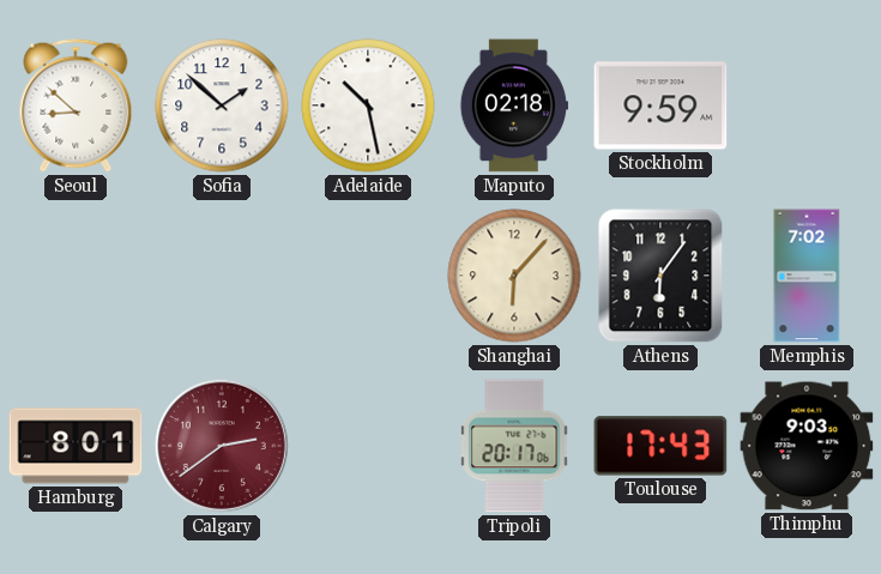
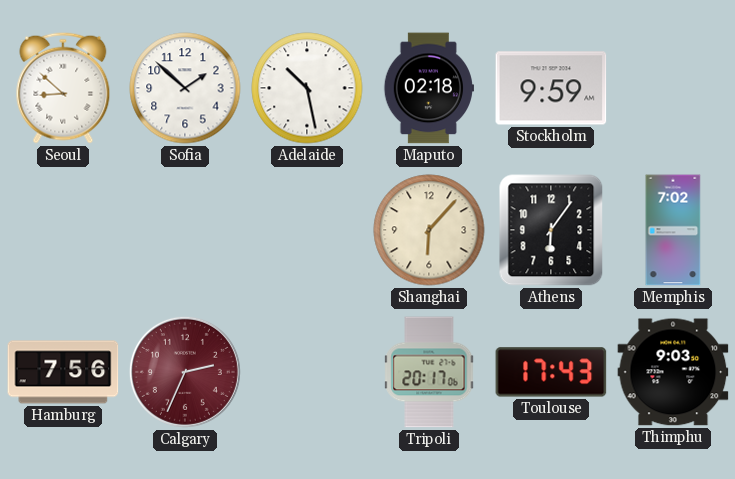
Hamburg: 8:01 -> 7:56
Calgary: 2:39 -> 2:34
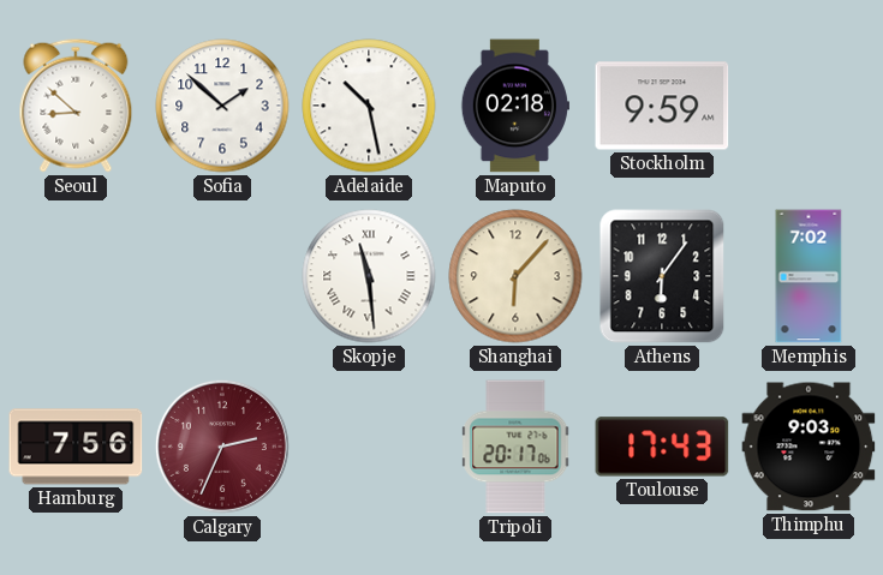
Skopje: none -> 11:29
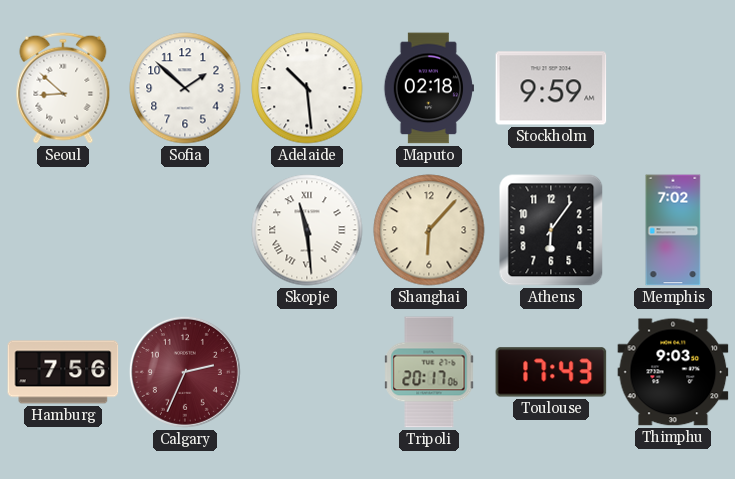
Adelaide: 10:28 -> 10:29
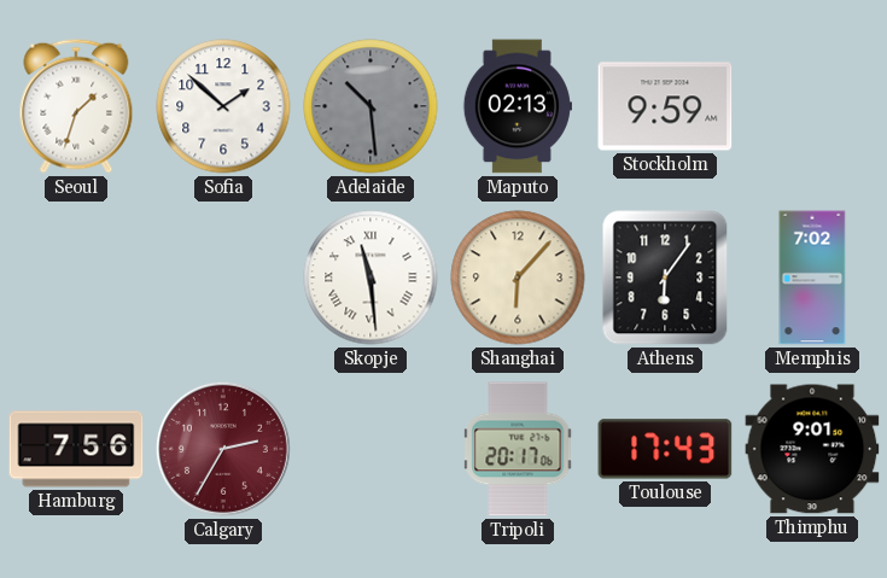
Seoul: 8:52 -> 1:33
Adelaide dial: white -> grey
Maputo: 02:18 -> 02:13
Calgary: 2:34 -> 2:35
Thimphu: 9:03 -> 9:01
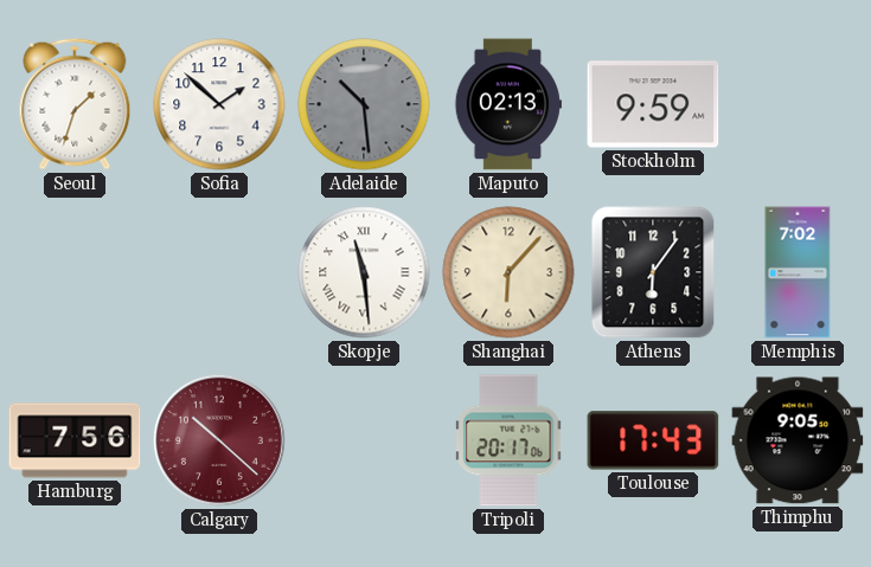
Calgary: 2:35 -> 10:22
Thimphu: 9:01 -> 9:05
